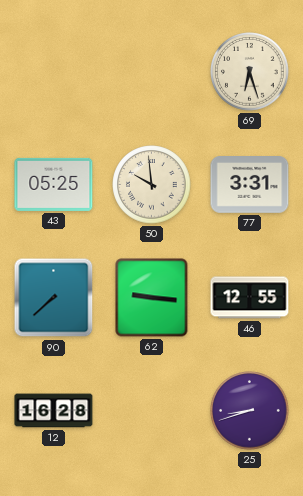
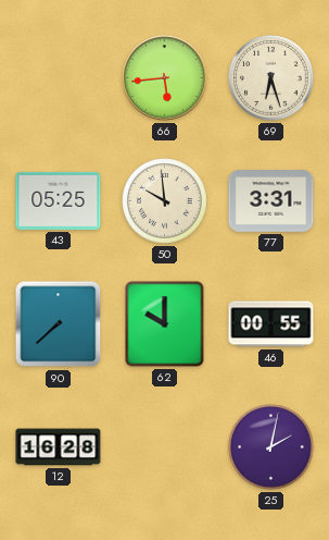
66: none -> 5:44
62: 9:16 -> 10:00
46: 12:55 -> 00:55
25: 8:42 -> 2:02
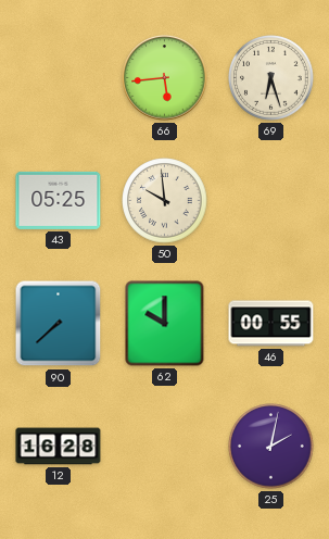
77: 3:31 -> none
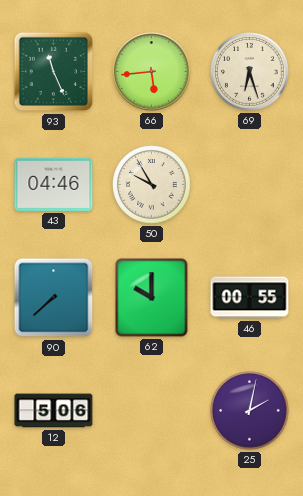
93: none -> 11:26
43: 05:25 -> 04:46
50: 9:59 -> 9:55
12: 16:28 -> 5:06
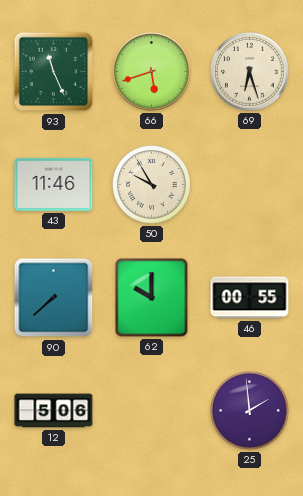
66: 5:44 -> 5:42
43: 04:46 -> 11:46
25: 2:02 -> 1:59
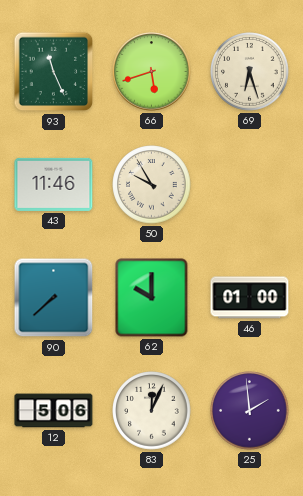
46: 00:55 -> 01:00
83: none -> 12:04
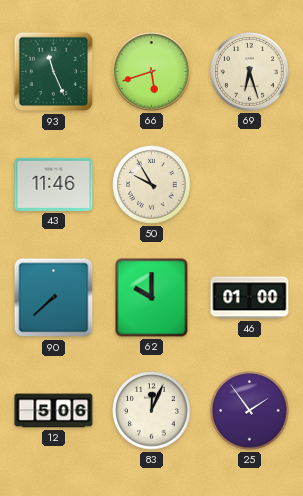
25: 1:59 -> 1:54
